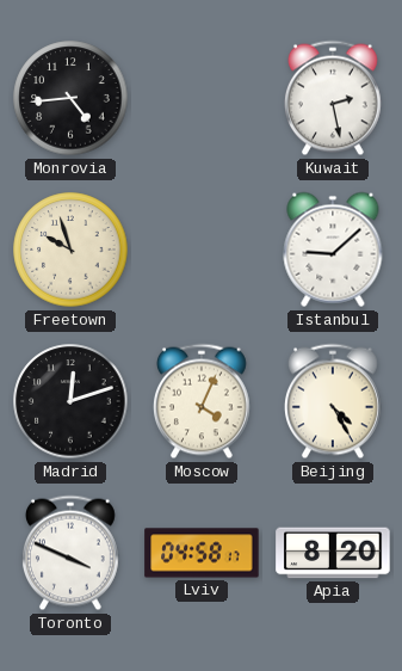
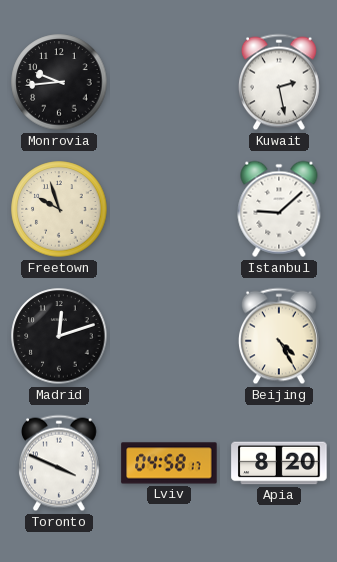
Monrovia: 4:44 -> 9:44
Moscow: 4:04 -> none
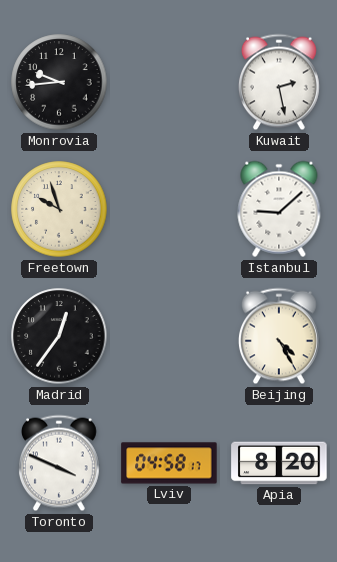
Madrid: 12:12 -> 12:36
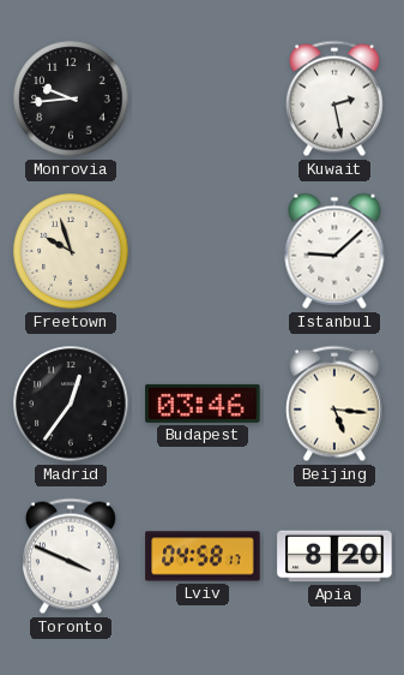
Budapest: none -> 03:46
Beijing: 4:25 -> 5:16
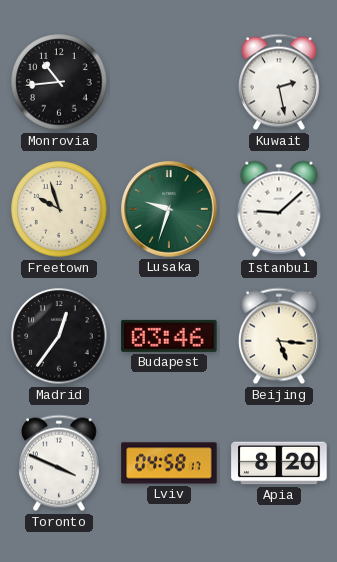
Monrovia: 9:44 -> 10:44
Lusaka: none -> 9:33
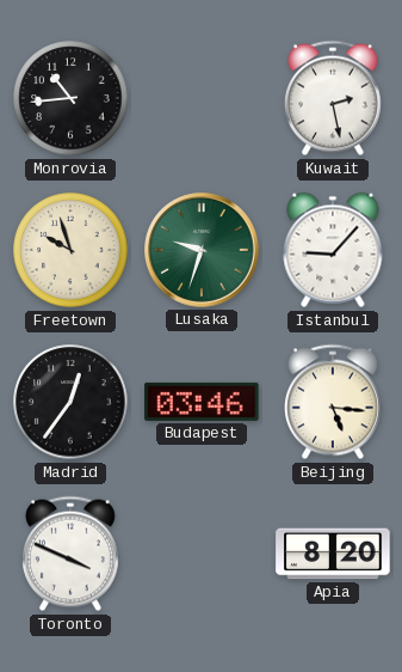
Istanbul: 9:08 -> 9:07
Lviv: 04:58 -> none
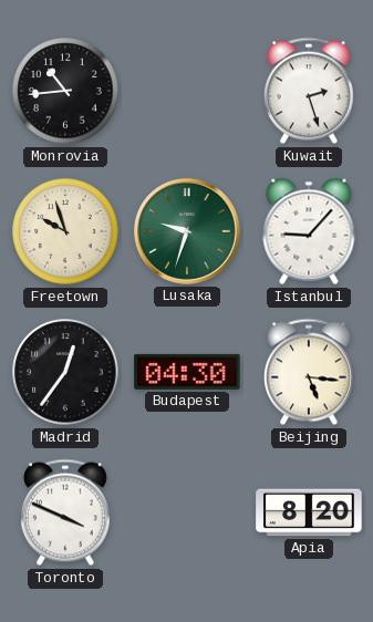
Kuwait: 2:28 -> 2:27
Budapest: 03:46 -> 04:30
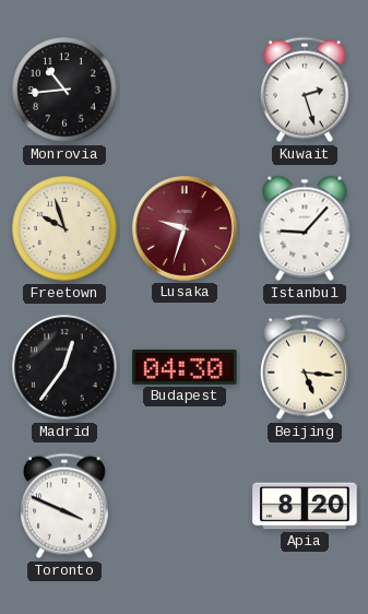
Lusaka dial: green -> burgundy
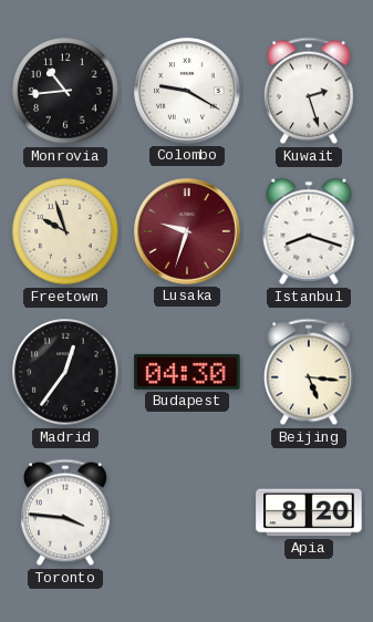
Colombo: none -> 9:20
Istanbul: 9:07 -> 8:18
Toronto: 3:49 -> 3:46
